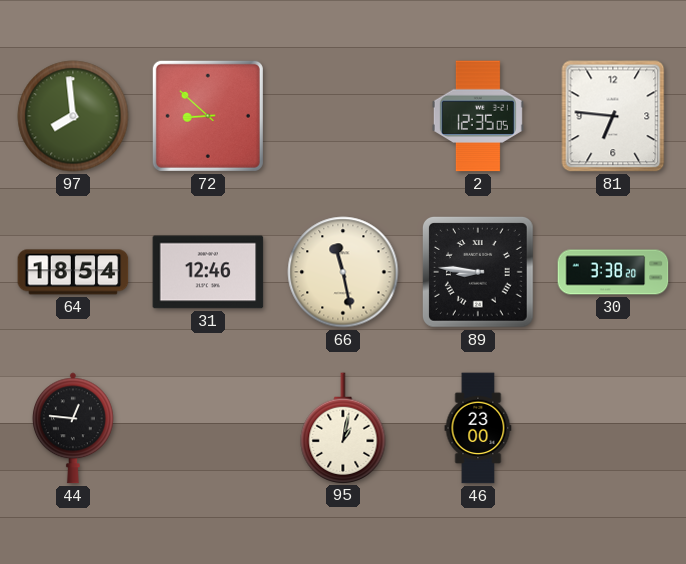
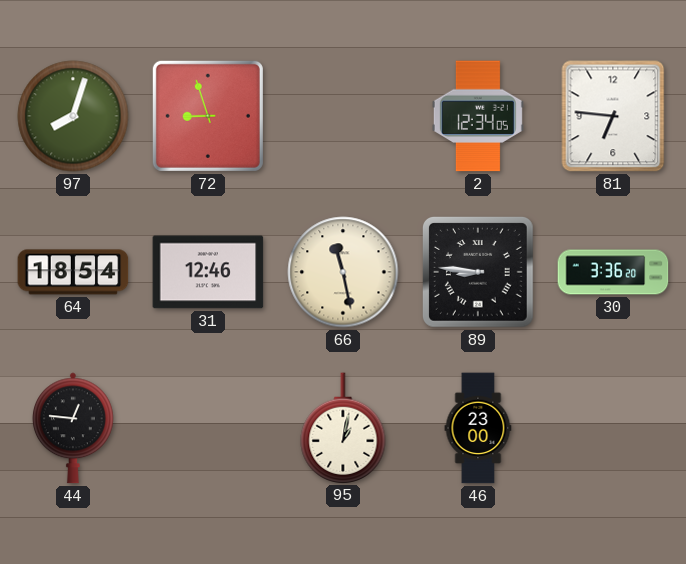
97: 7:59 -> 8:03
72: 8:52 -> 8:57
2: 12:35 -> 12:34
30: 3:38 -> 3:36
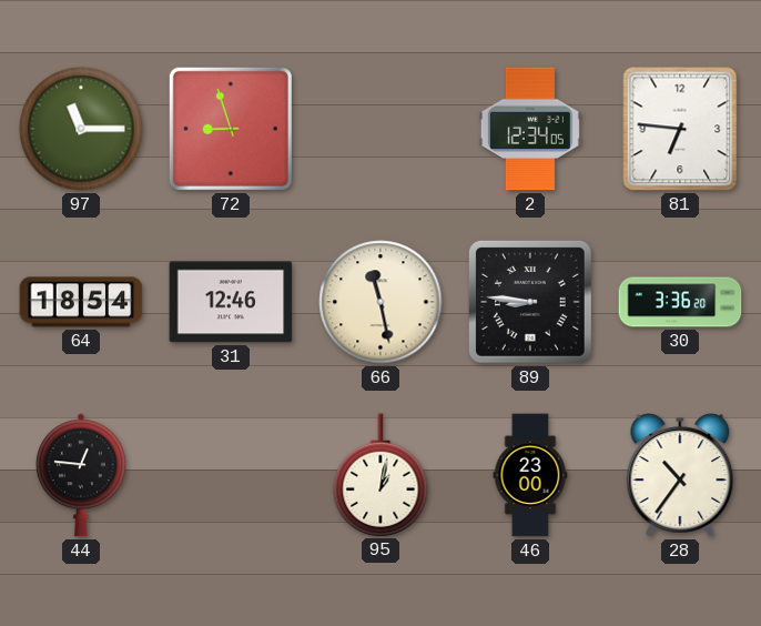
97: 8:03 -> 11:15
28: none -> 10:36
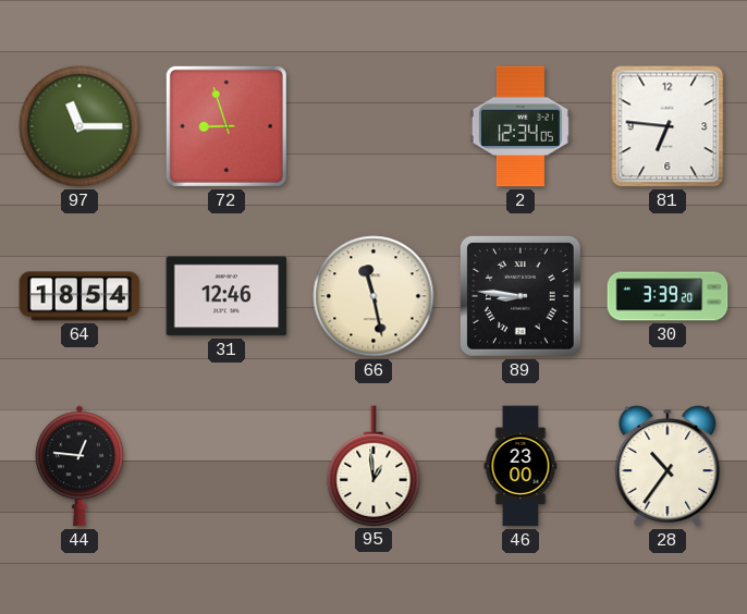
30: 3:36 -> 3:39
95: 1:02 -> 12:59
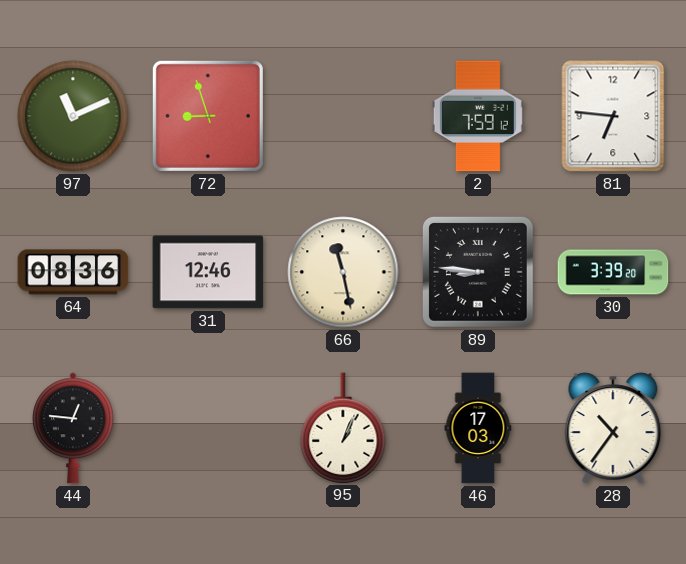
97: 11:15 -> 11:11
2: 12:34 -> 7:59
64: 18:54 -> 08:36
95: 12:59 -> 1:04
46: 23:00 -> 17:03
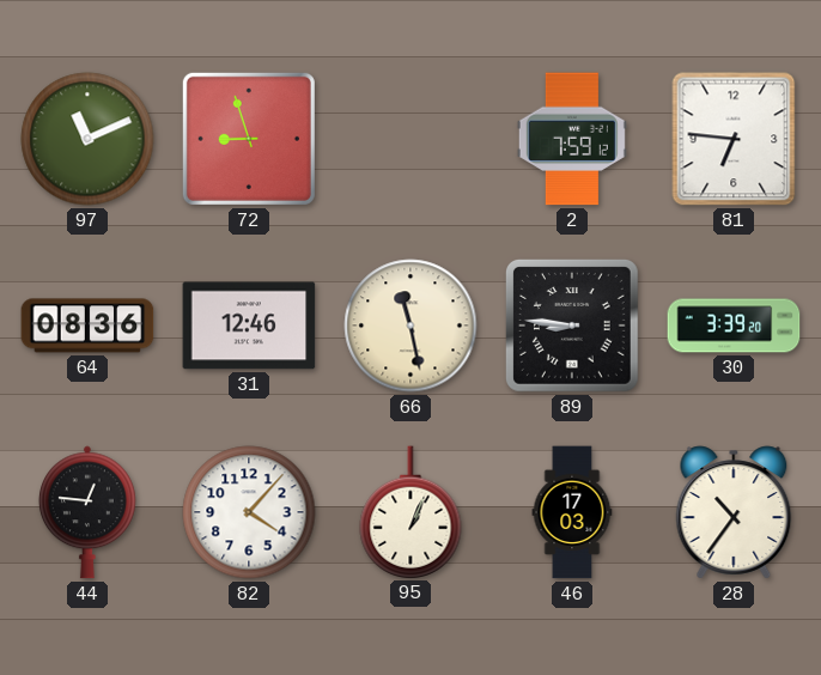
82: none -> 4:07
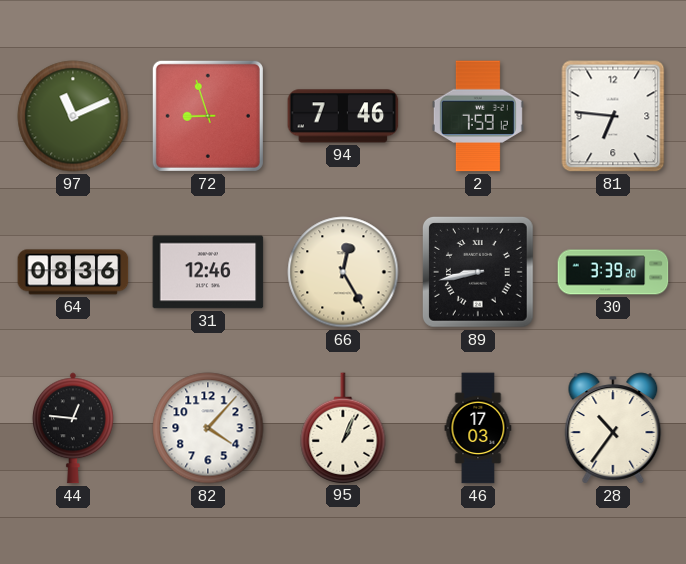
94: none -> 7:46
66: 11:28 -> 12:25
89: 8:46 -> 8:43
